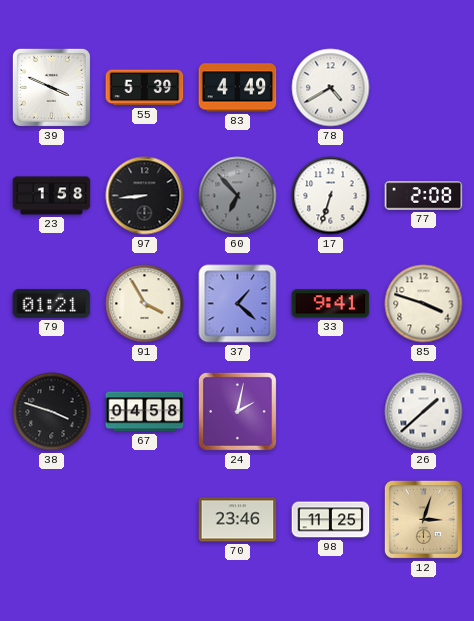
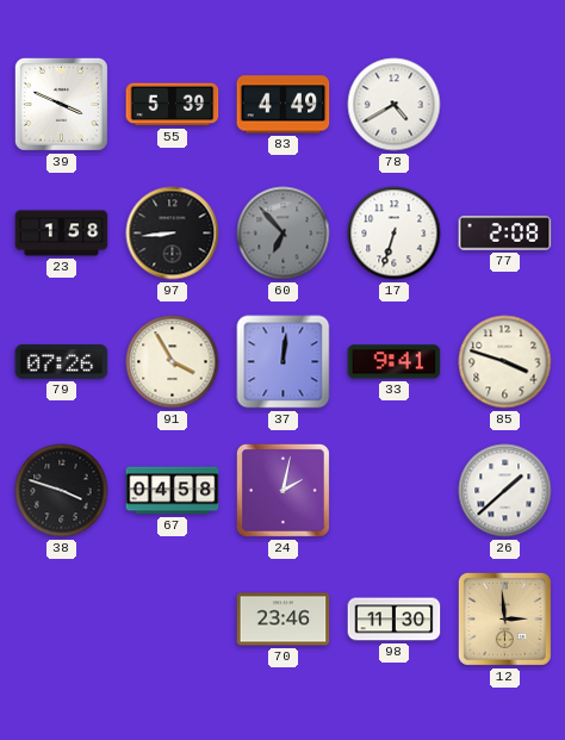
79: 01:21 -> 07:26
37: 1:22 -> 12:01
98: 11:25 -> 11:30
12: 3:03 -> 2:59
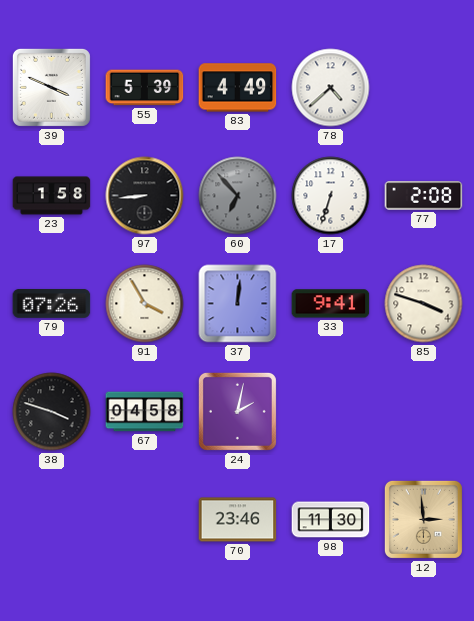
78: 4:40 -> 4:38
26: 1:38 -> none
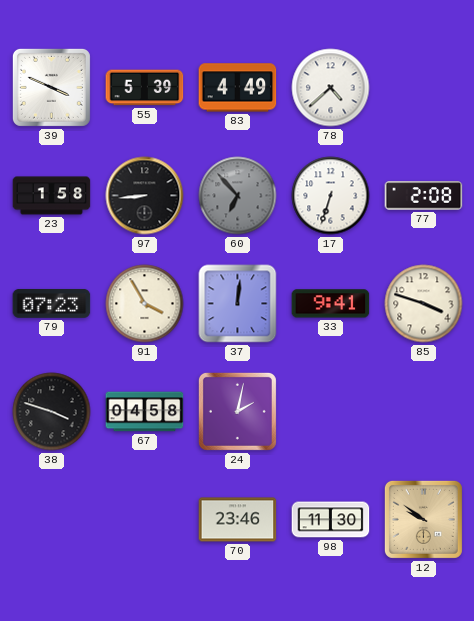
79: 07:26 -> 07:23
12: 2:59 -> 9:51
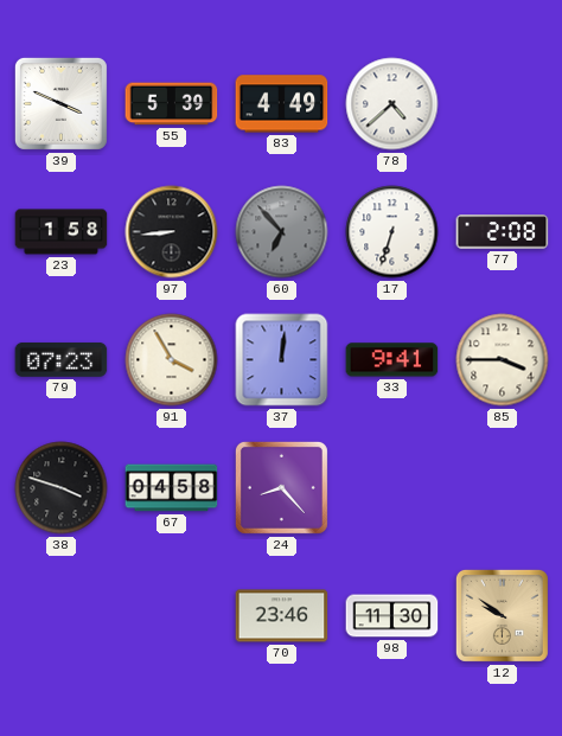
85: 3:48 -> 3:45
24: 2:02 -> 8:23
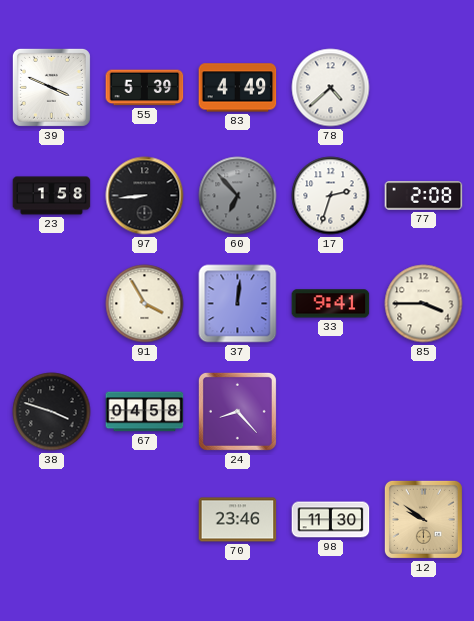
17: 6:33 -> 2:33
79: 07:23 -> none
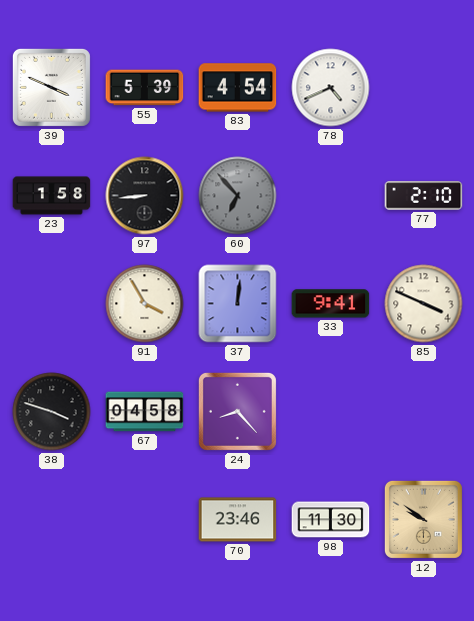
83: 4:49 -> 4:54
78: 4:38 -> 4:41
17: 2:33 -> none
77: 2:08 -> 2:10
85: 3:45 -> 3:49
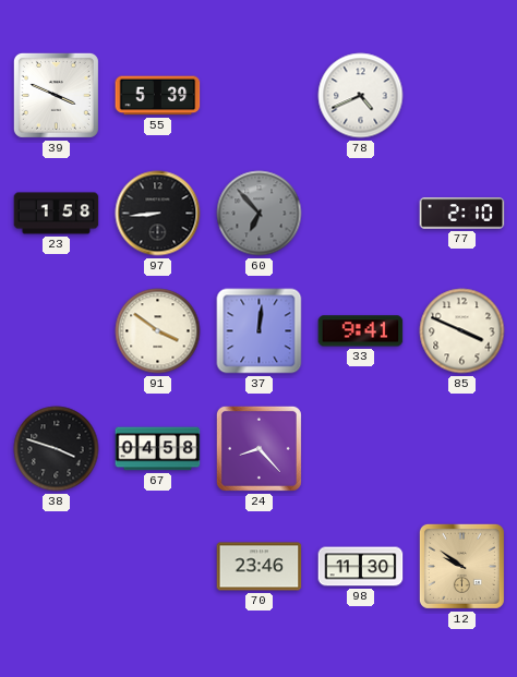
83: 4:54 -> none
91: 3:55 -> 3:51
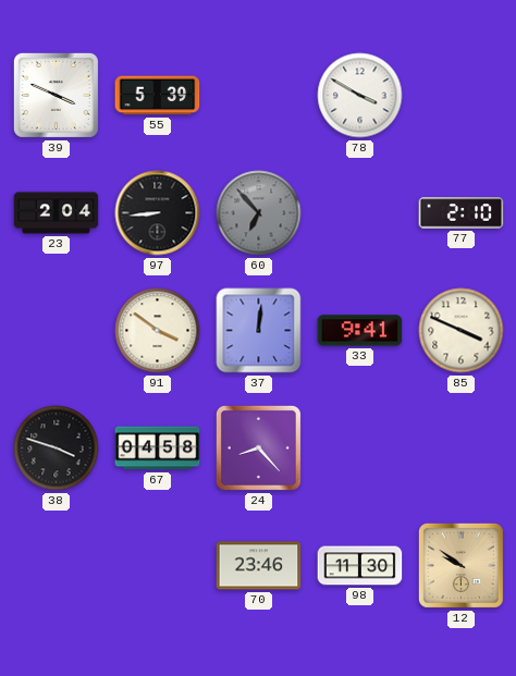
78: 4:41 -> 3:50
23: 1:58 -> 2:04
